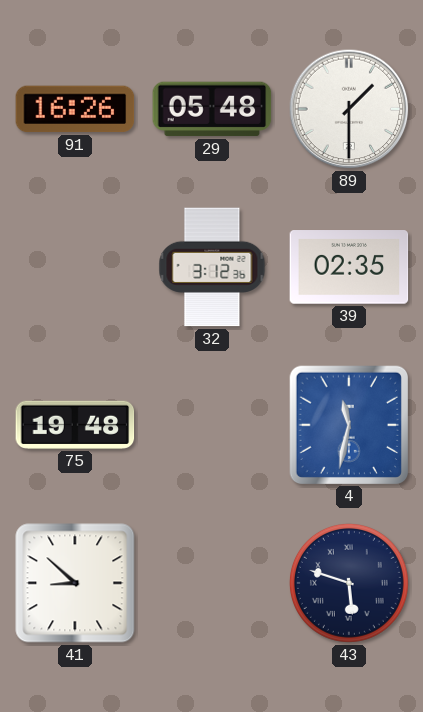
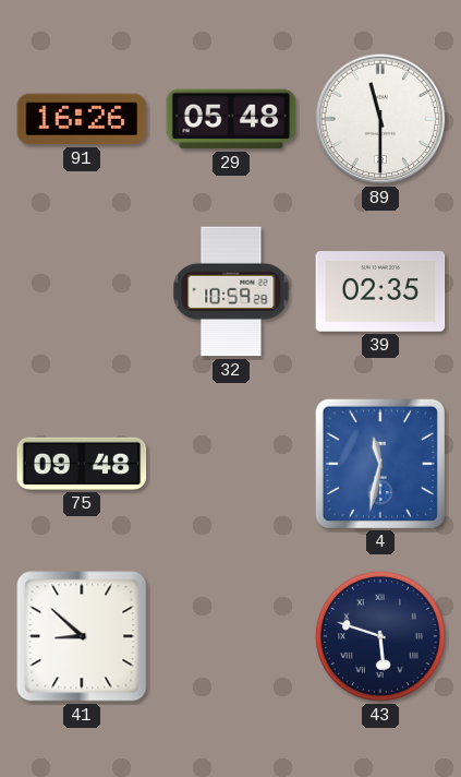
89: 1:30 -> 11:30
32: 3:12 -> 10:59
75: 19:48 -> 09:48
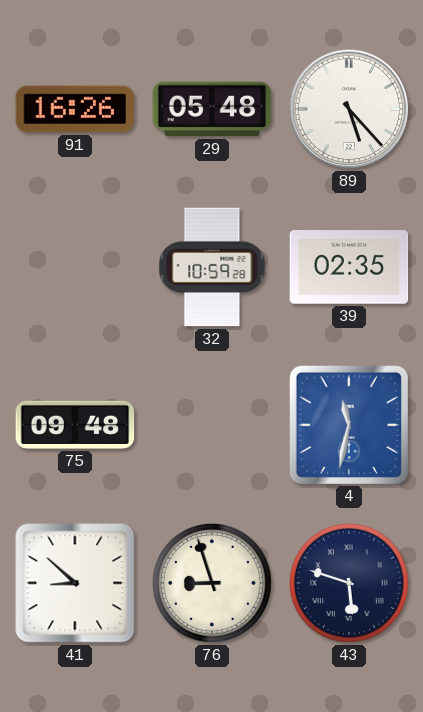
89: 11:30 -> 5:23
76: none -> 8:57
